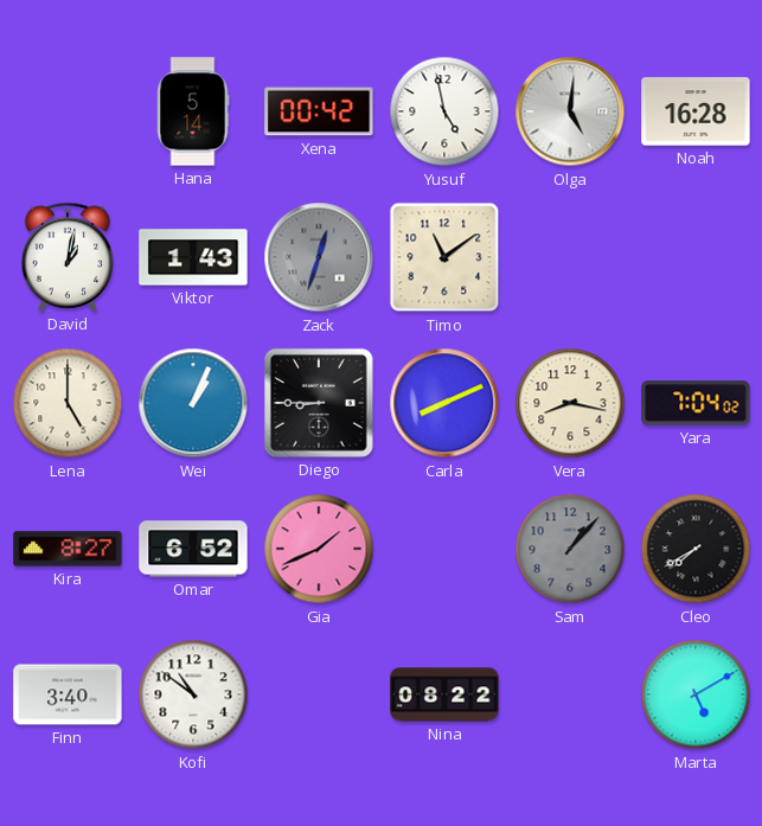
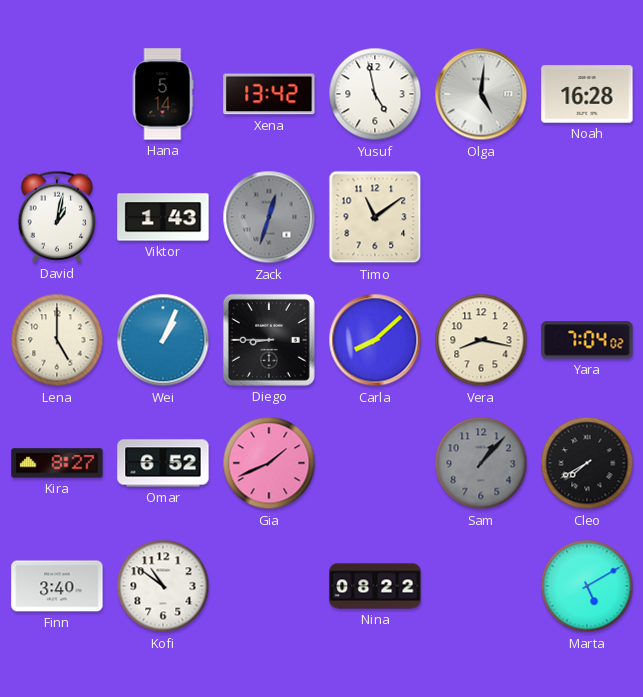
Xena: 00:42 -> 13:42
Carla: 8:11 -> 8:08
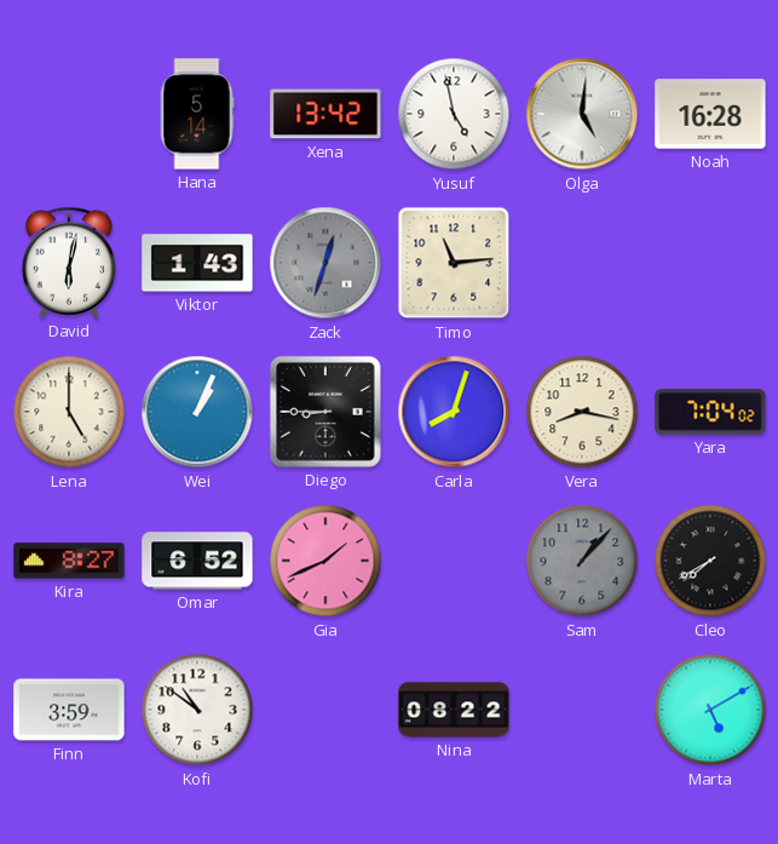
David: 1:02 -> 6:02
Timo: 11:09 -> 11:14
Carla: 8:08 -> 8:03
Finn: 3:40 -> 3:59
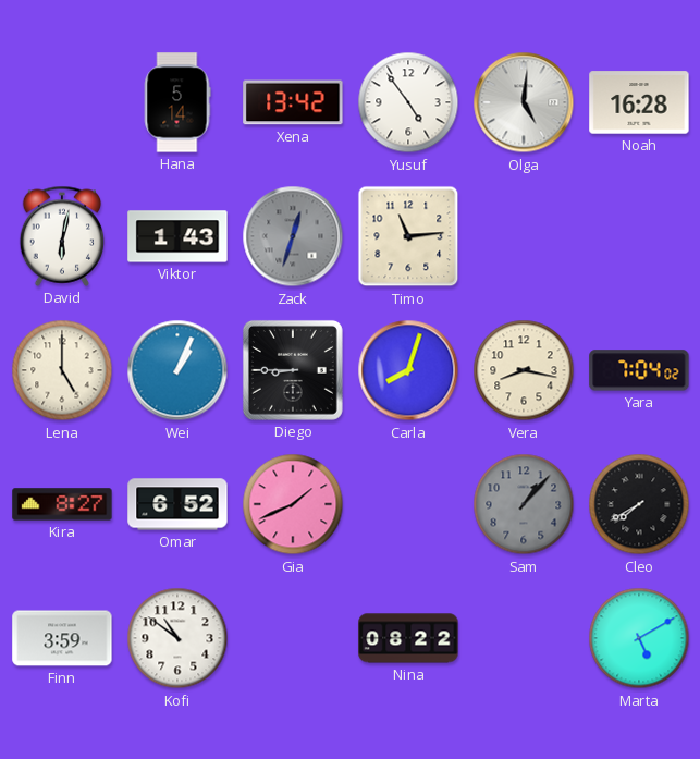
Yusuf: 4:58 -> 4:54
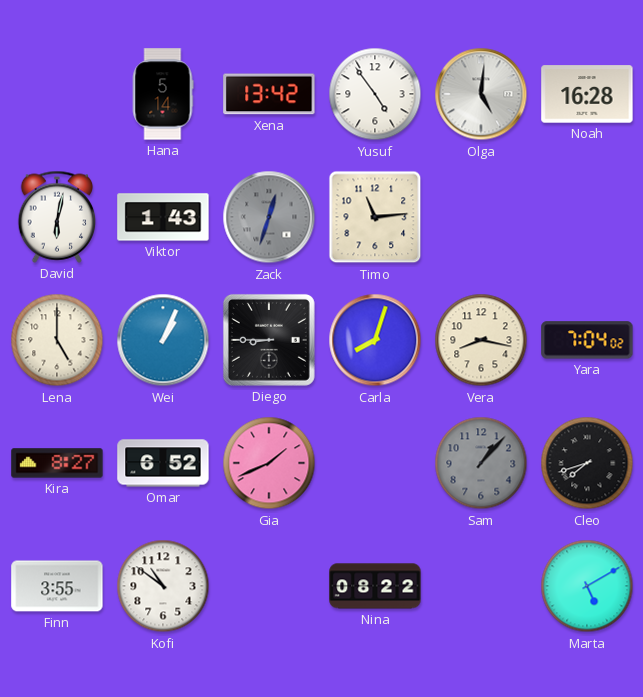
Cleo: 7:40 -> 7:42
Finn: 3:59 -> 3:55
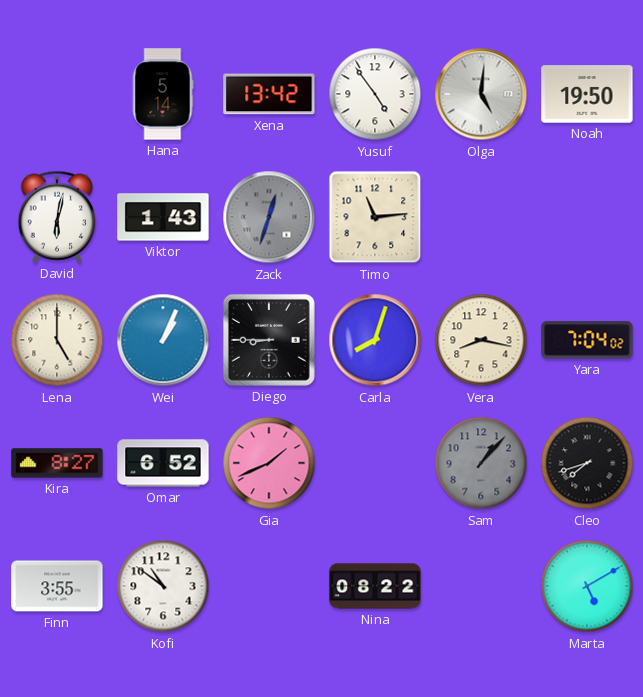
Noah: 16:28 -> 19:50
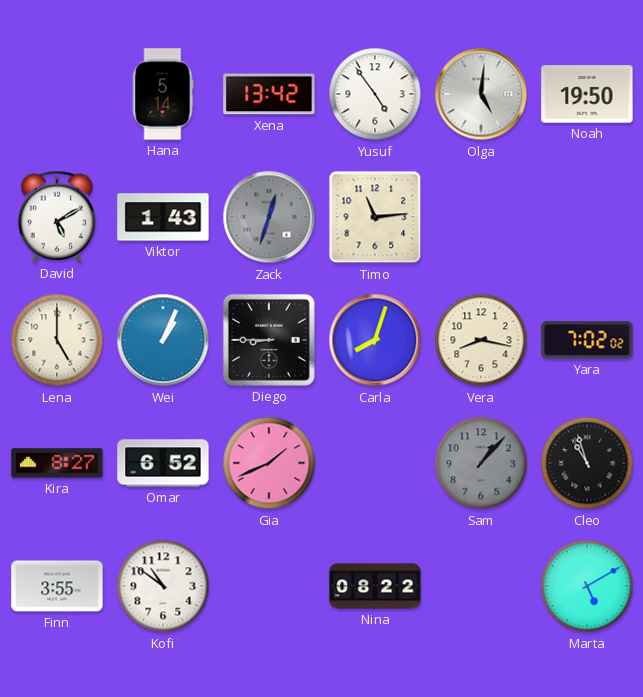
David: 6:02 -> 5:10
Yara: 7:04 -> 7:02
Cleo: 7:42 -> 10:57
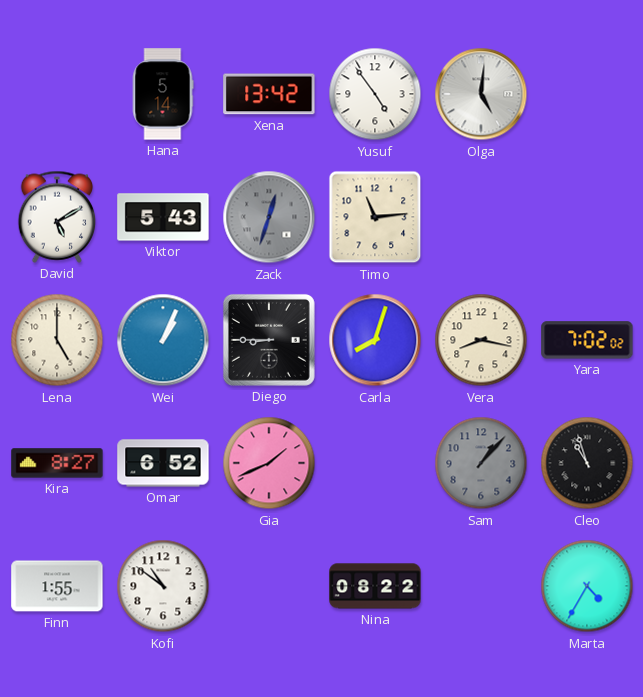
Noah: 19:50 -> none
Viktor: 1:43 -> 5:43
Finn: 3:55 -> 1:55
Marta: 5:10 -> 4:35
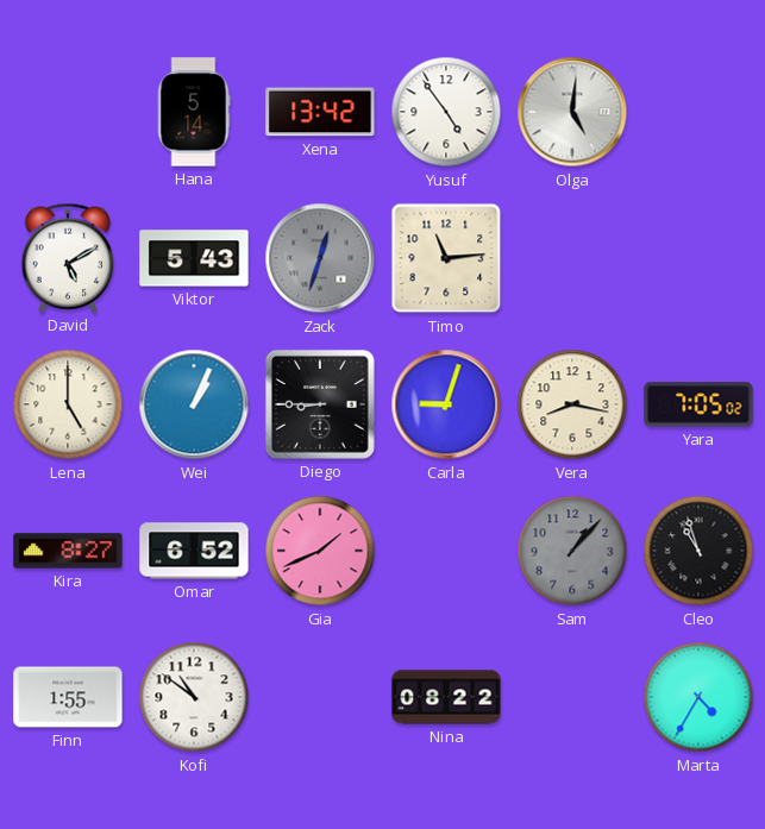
Carla: 8:03 -> 9:03
Yara: 7:02 -> 7:05
